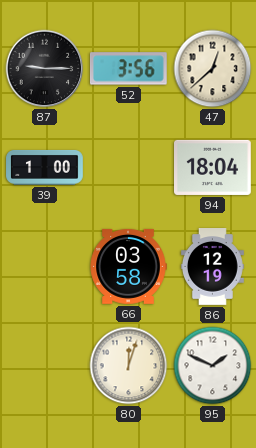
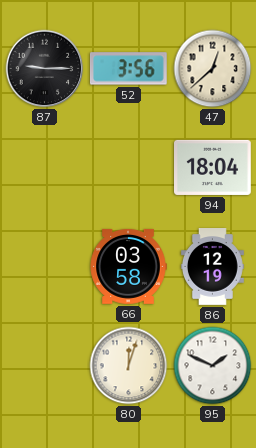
39: 1:00 -> none
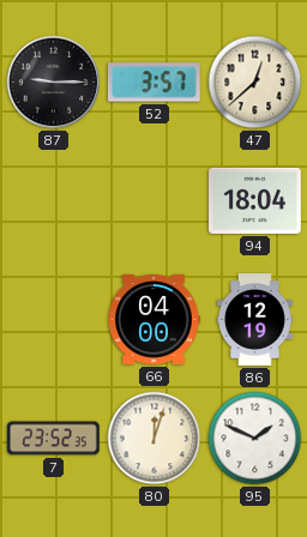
52: 3:56 -> 3:57
66: 03:58 -> 04:00
7: none -> 23:52
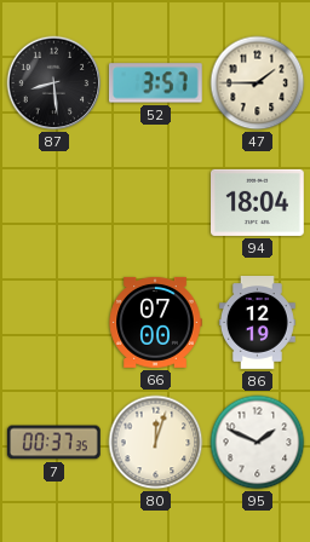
87: 9:15 -> 8:29
47: 12:38 -> 1:45
66: 04:00 -> 07:00
7: 23:52 -> 00:37
